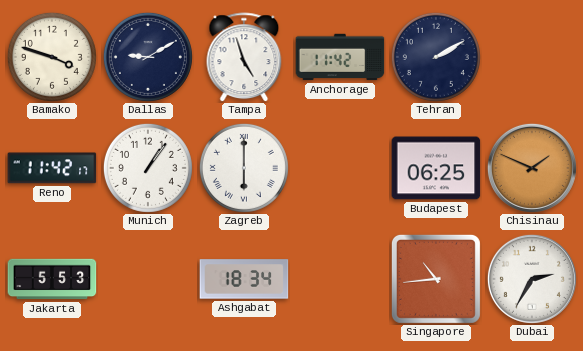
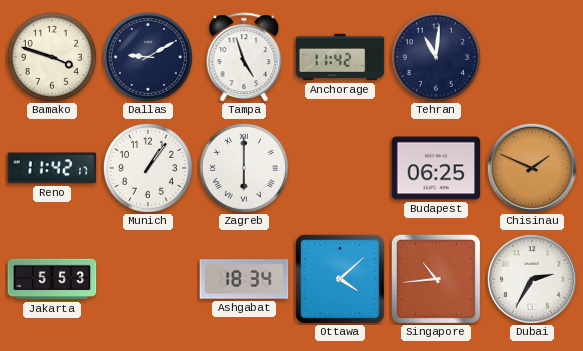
Tehran: 2:10 -> 11:01
Ottawa: none -> 4:08
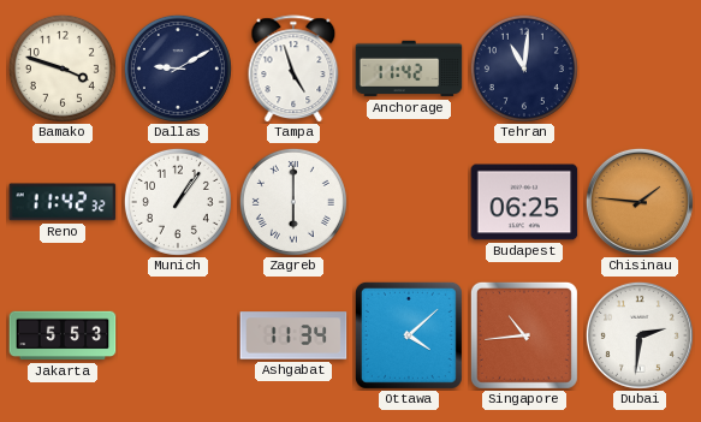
Reno: 11:42:17 -> 11:42:32
Chisinau: 1:49 -> 1:46
Ashgabat: 18:34 -> 11:34
Dubai: 2:35 -> 2:31
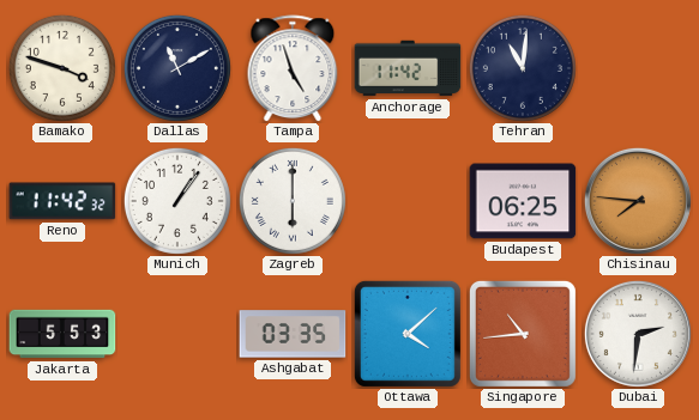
Dallas: 9:10 -> 11:10
Chisinau: 1:46 -> 7:46
Ashgabat: 11:34 -> 03:35
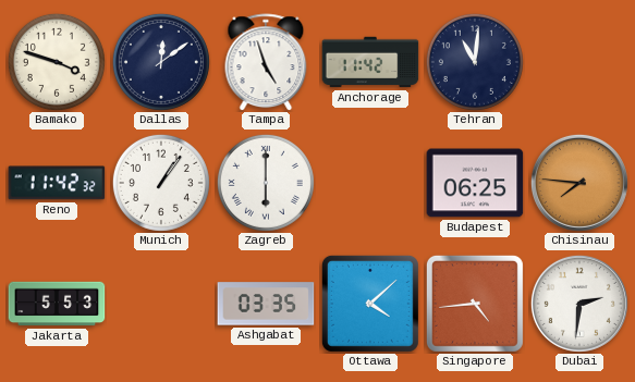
Dallas: 11:10 -> 12:09
Singapore: 10:44 -> 4:44
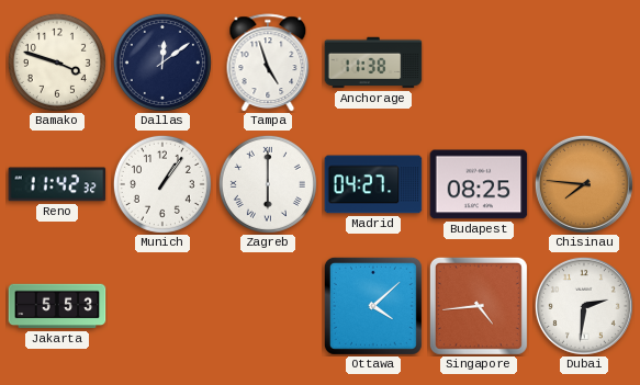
Anchorage: 11:42 -> 11:38
Tehran: 11:01 -> none
Madrid: none -> 04:27
Budapest: 06:25 -> 08:25
Ashgabat: 03:35 -> none
